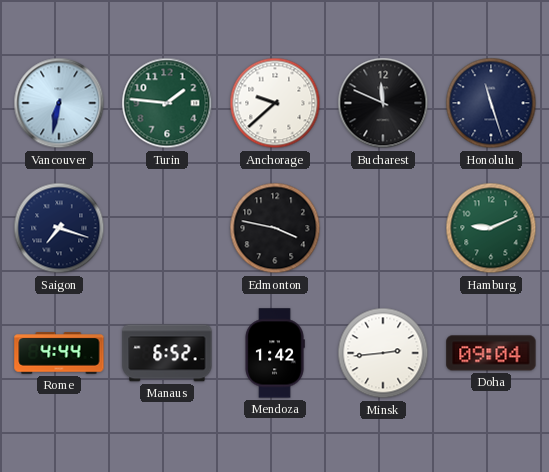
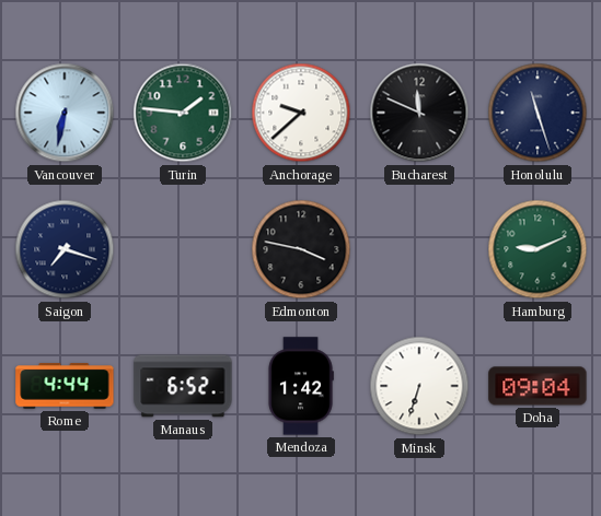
Minsk: 2:44 -> 6:33
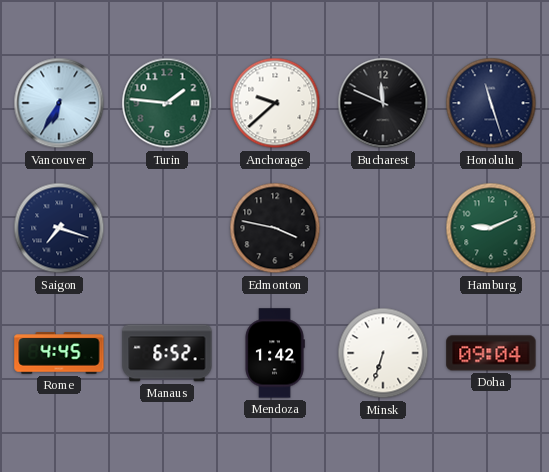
Vancouver: 6:32 -> 6:35
Rome: 4:44 -> 4:45
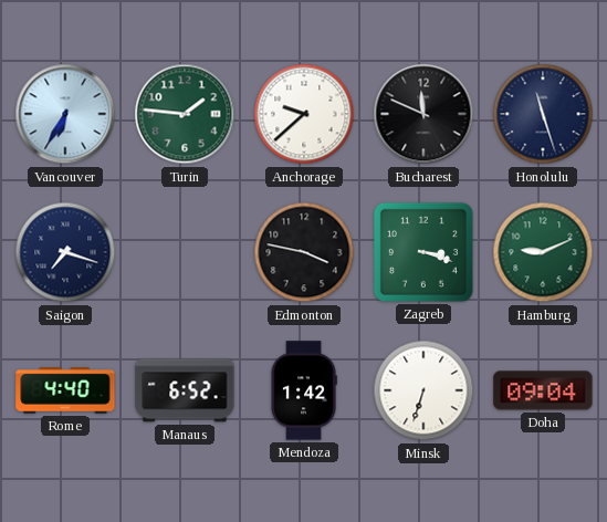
Zagreb: none -> 3:18
Rome: 4:45 -> 4:40
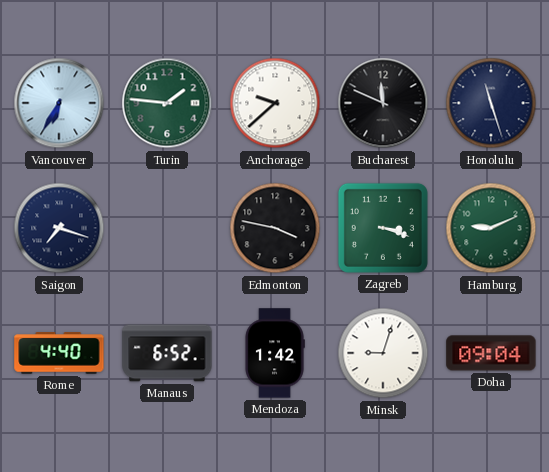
Minsk: 6:33 -> 9:03
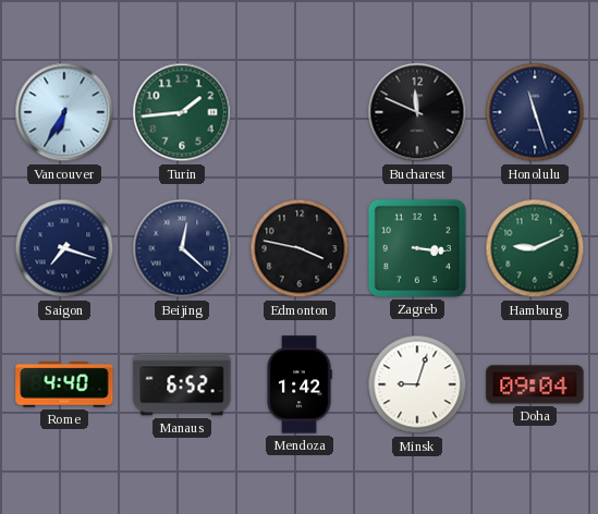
Turin: 1:46 -> 1:44
Anchorage: 9:38 -> none
Beijing: none -> 12:22
Zagreb: 3:18 -> 3:16
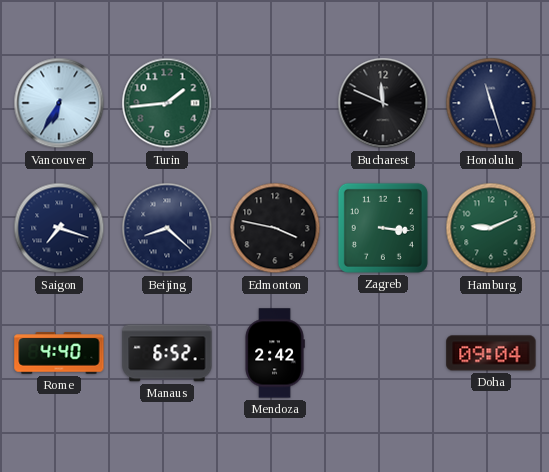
Beijing: 12:22 -> 8:22
Mendoza: 1:42 -> 2:42
Minsk: 9:03 -> none
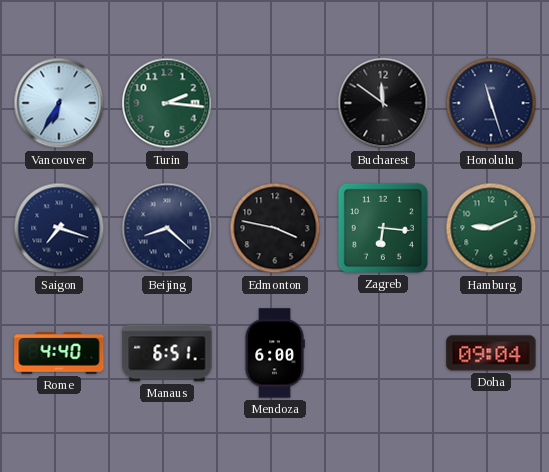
Turin: 1:44 -> 2:16
Bucharest: 11:49 -> 11:51
Zagreb: 3:16 -> 6:16
Manaus: 6:52 -> 6:51
Mendoza: 2:42 -> 6:00
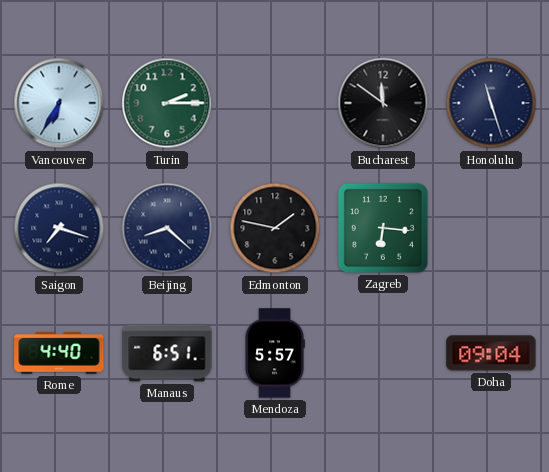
Turin: 2:16 -> 2:15
Edmonton: 3:47 -> 1:47
Hamburg: 9:11 -> none
Mendoza: 6:00 -> 5:57
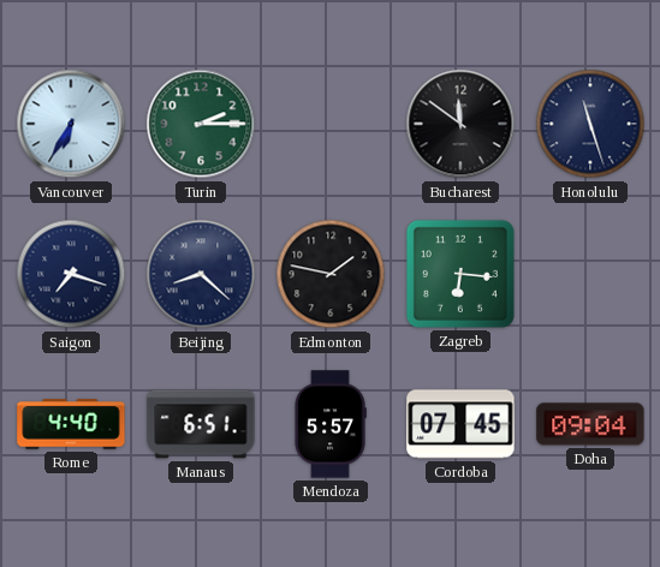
Cordoba: none -> 07:45
